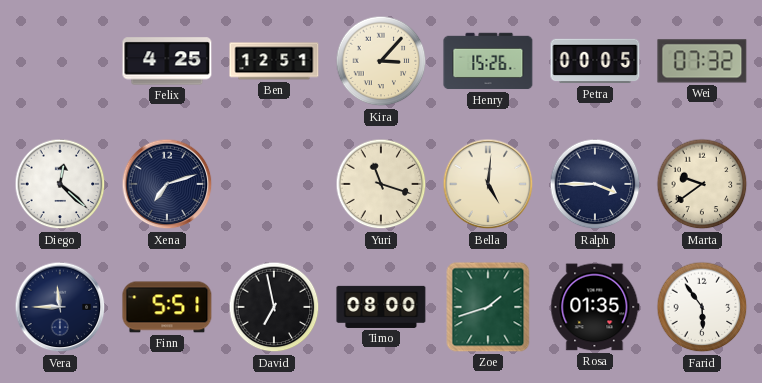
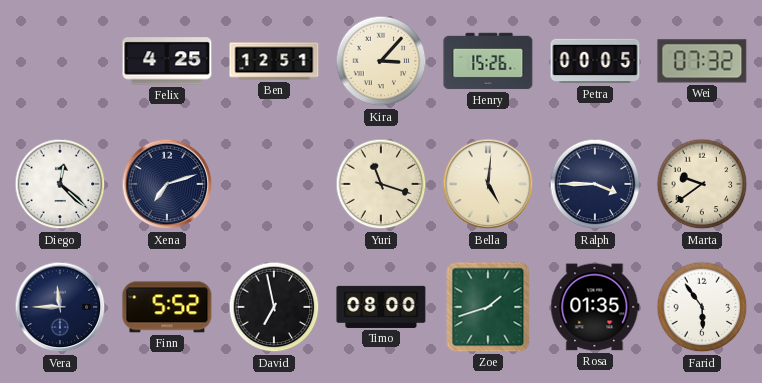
Finn: 5:51 -> 5:52
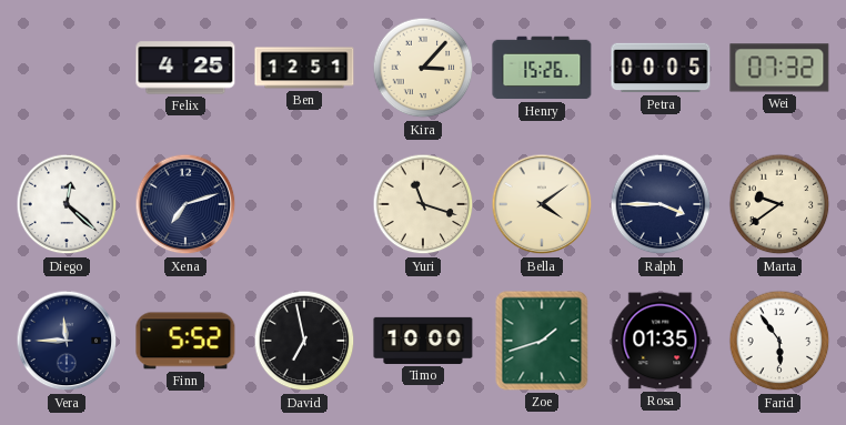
Bella: 5:01 -> 4:09
Timo: 08:00 -> 10:00
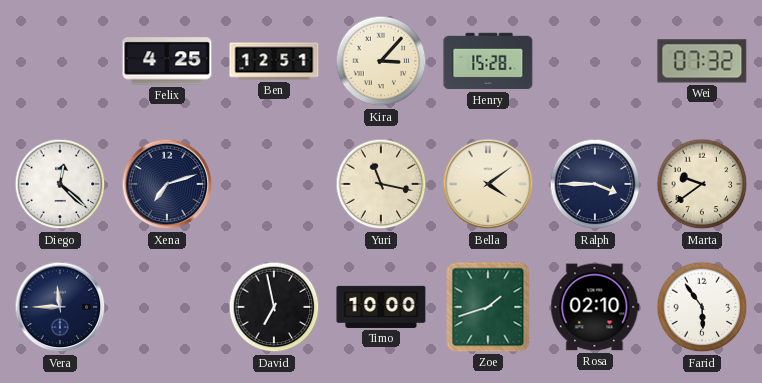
Henry: 15:26 -> 15:28
Petra: 00:05 -> none
Yuri: 11:18 -> 11:17
Finn: 5:52 -> none
Rosa: 01:35 -> 02:10
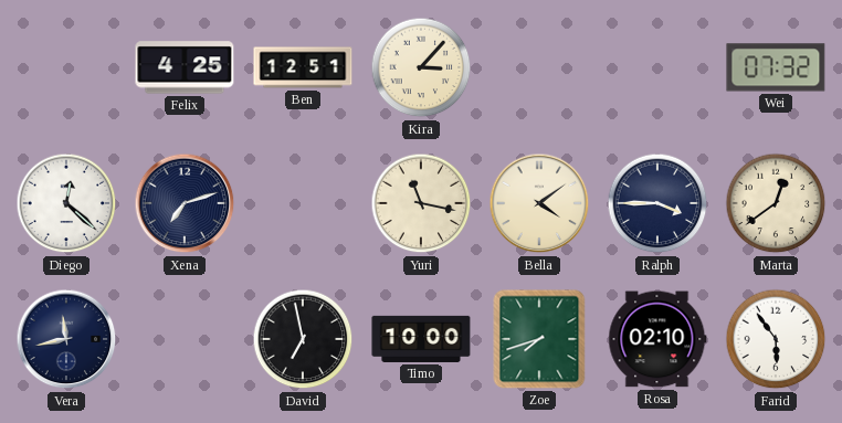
Henry: 15:28 -> none
Marta: 9:39 -> 12:39
Vera: 11:45 -> 11:43
Zoe: 1:42 -> 7:42
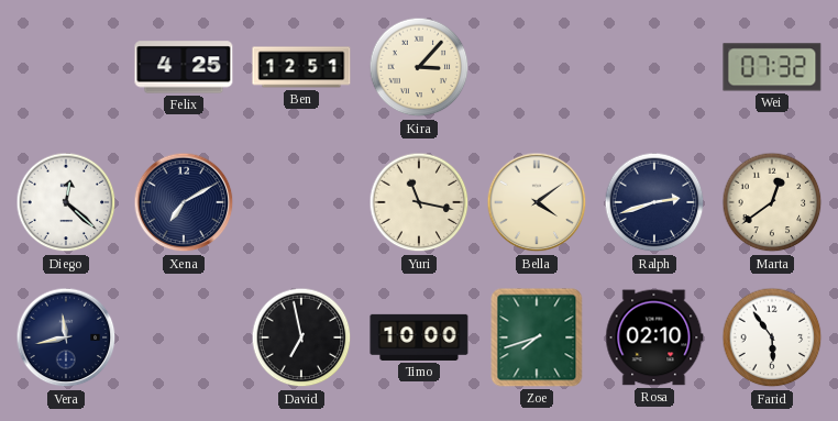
Xena: 7:12 -> 7:10
Ralph: 3:45 -> 2:42
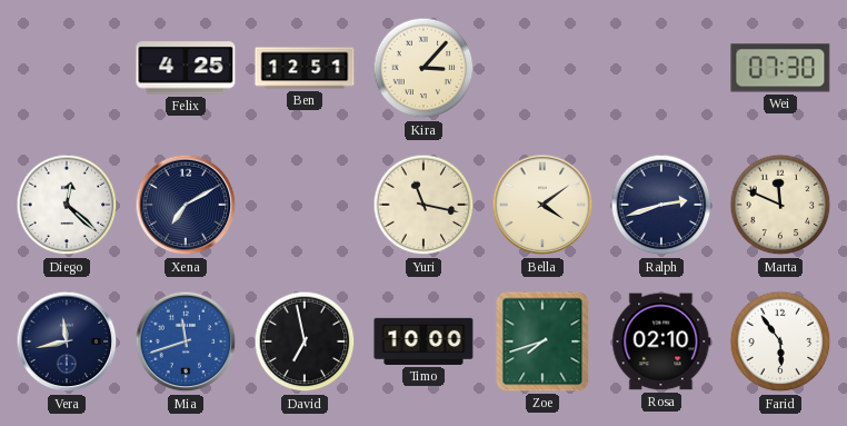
Wei: 07:32 -> 07:30
Marta: 12:39 -> 11:49
Mia: none -> 11:42
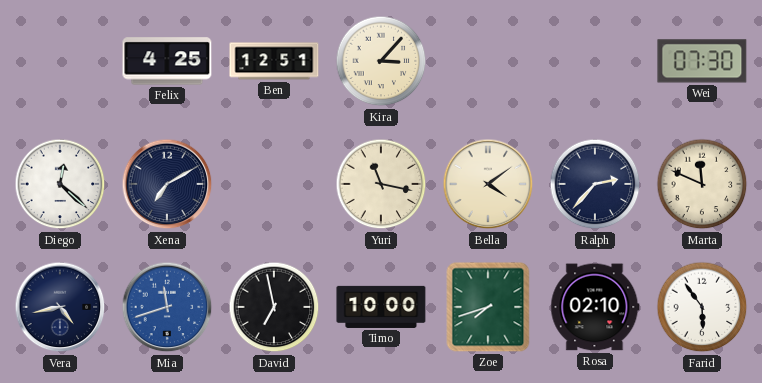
Ralph: 2:42 -> 2:37
Vera: 11:43 -> 4:43
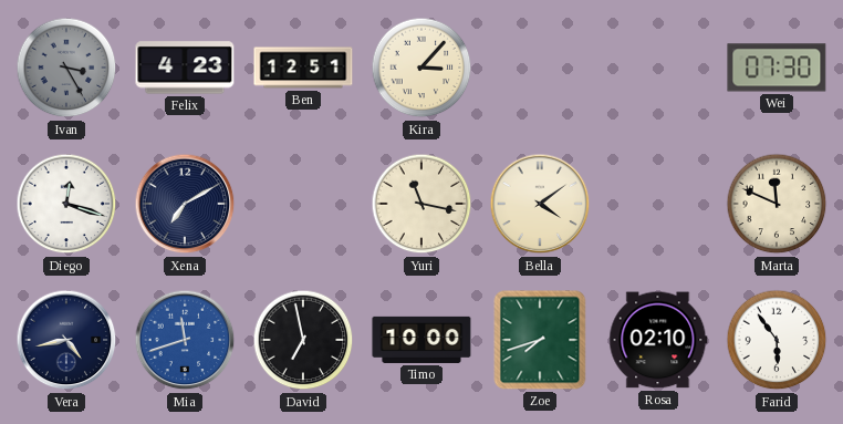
Ivan: none -> 3:25
Felix: 4:25 -> 4:23
Diego: 12:22 -> 12:18
Ralph: 2:37 -> none
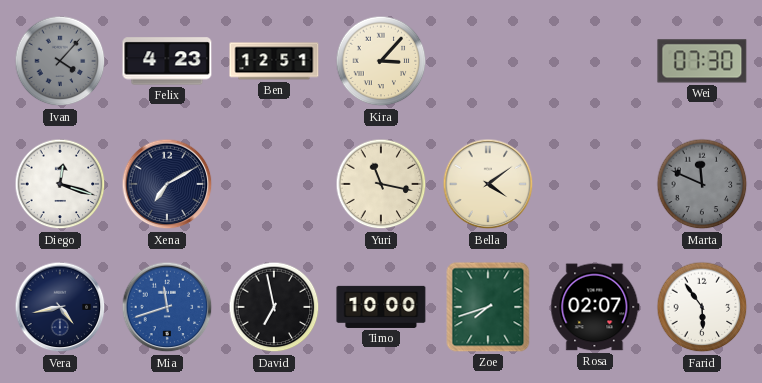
Ivan: 3:25 -> 4:07
Marta dial: cream -> grey
Rosa: 02:10 -> 02:07
